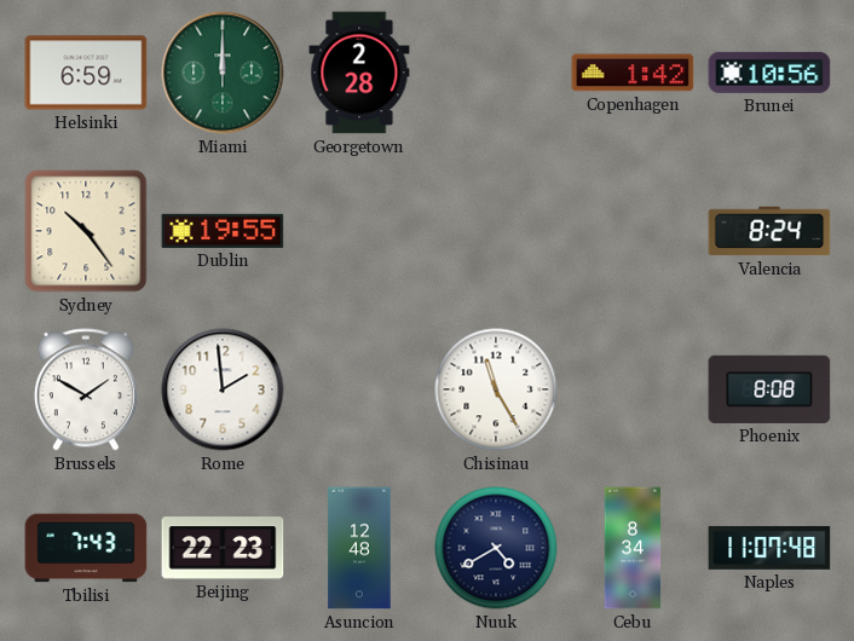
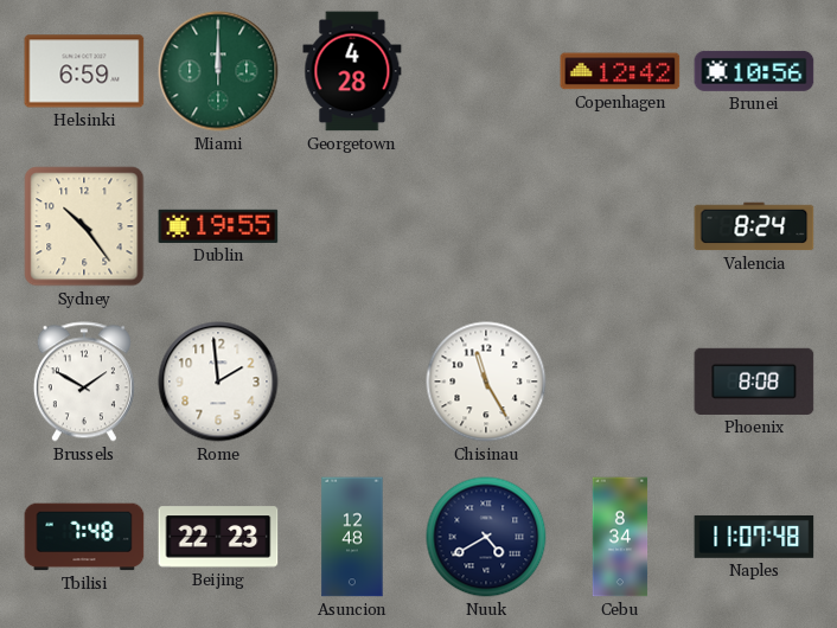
Georgetown: 2:28 -> 4:28
Copenhagen: 1:42 -> 12:42
Tbilisi: 7:43 -> 7:48
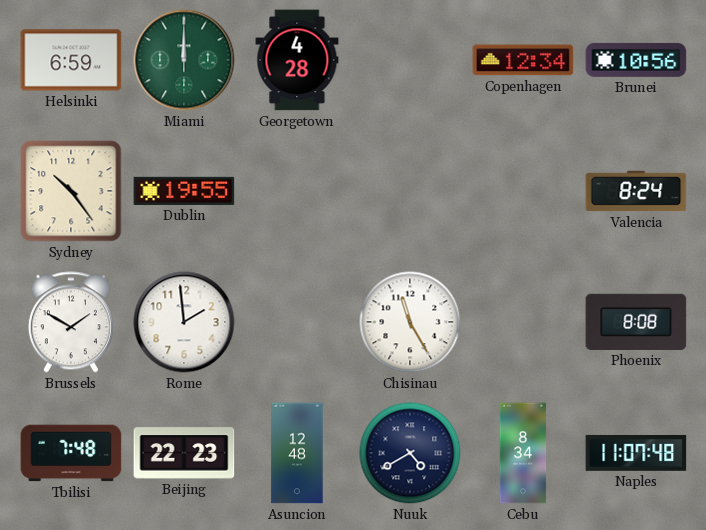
Copenhagen: 12:42 -> 12:34
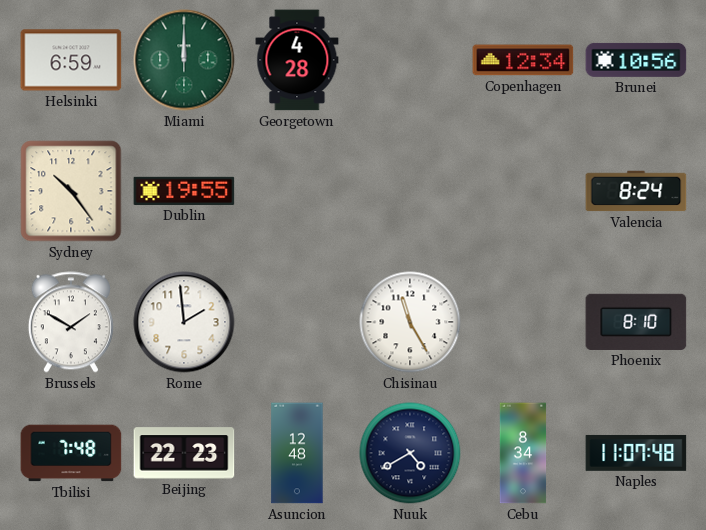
Phoenix: 8:08 -> 8:10
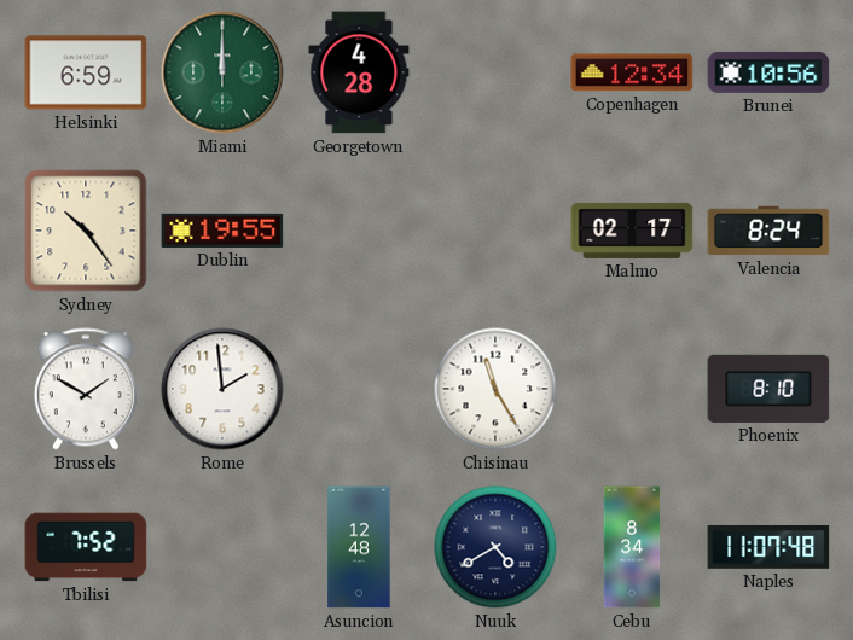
Malmo: none -> 02:17
Tbilisi: 7:48 -> 7:52
Beijing: 22:23 -> none
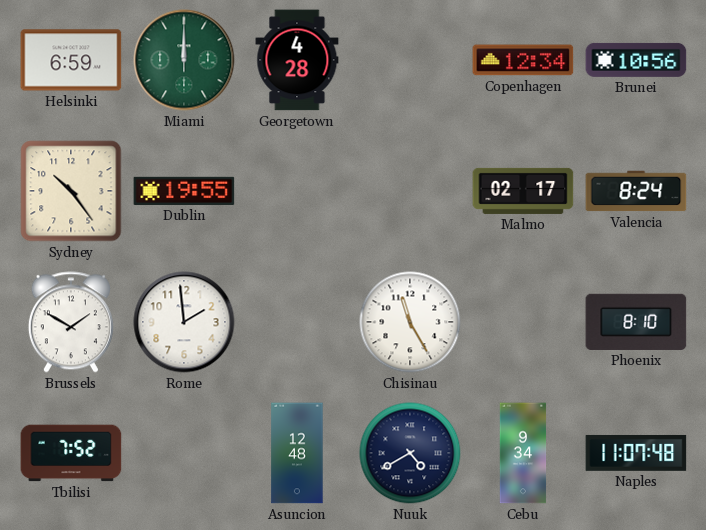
Cebu: 8:34 -> 9:34
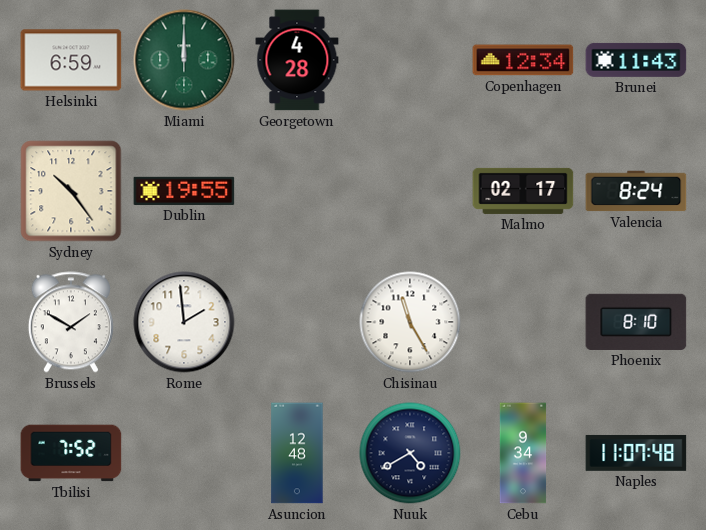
Brunei: 10:56 -> 11:43
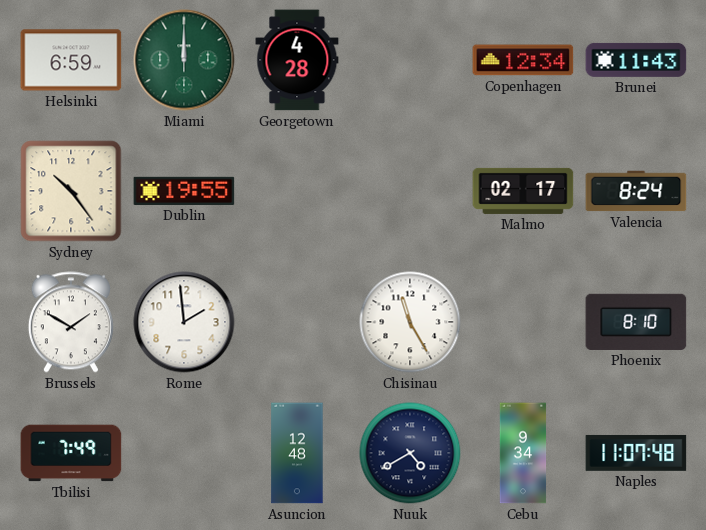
Tbilisi: 7:52 -> 7:49
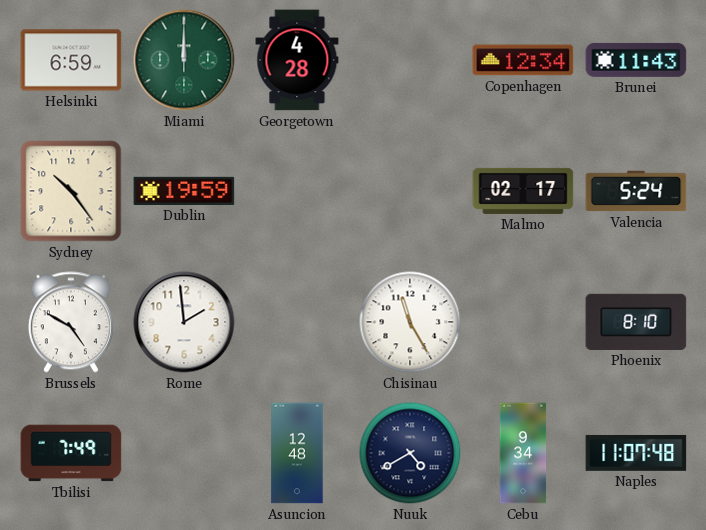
Dublin: 19:55 -> 19:59
Valencia: 8:24 -> 5:24
Brussels: 1:50 -> 4:50
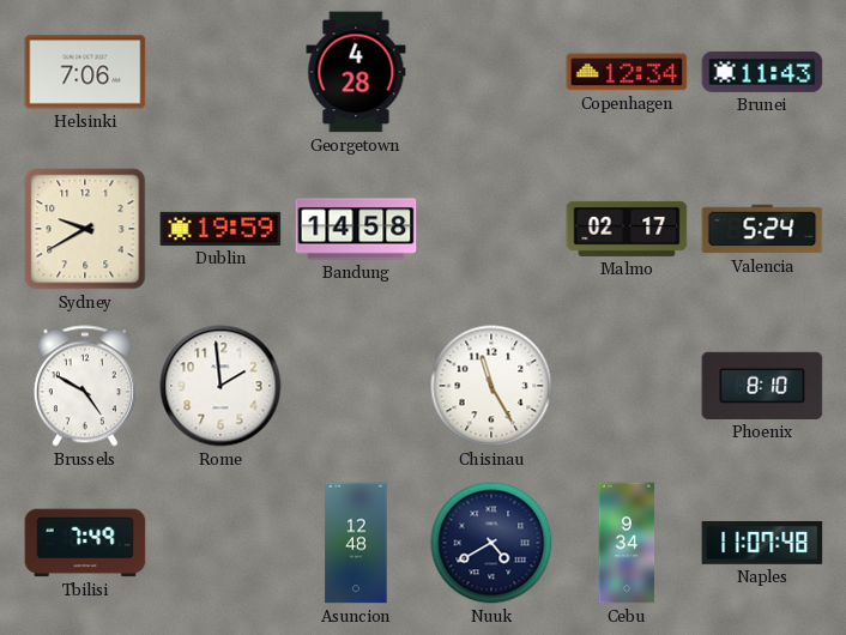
Helsinki: 6:59 -> 7:06
Miami: 12:00 -> none
Sydney: 10:24 -> 9:40
Bandung: none -> 14:58
